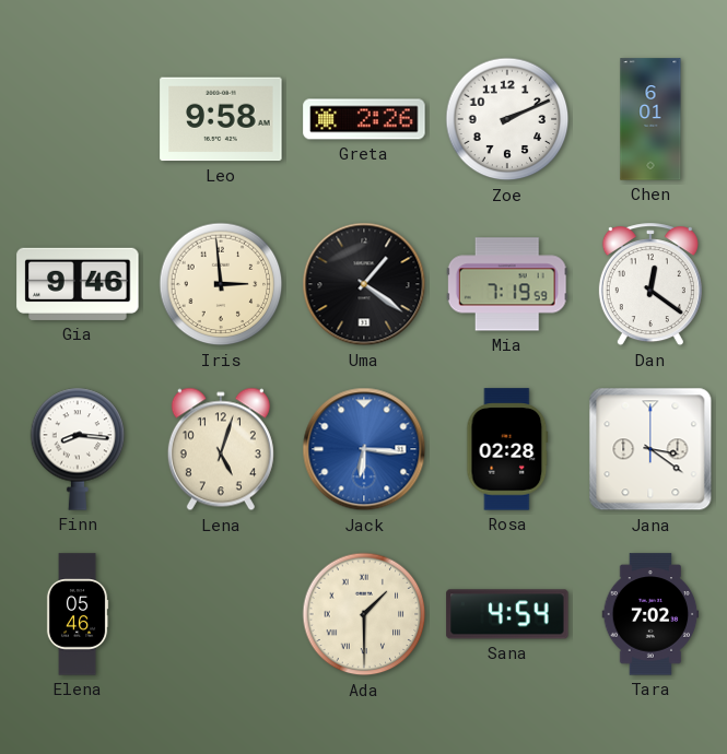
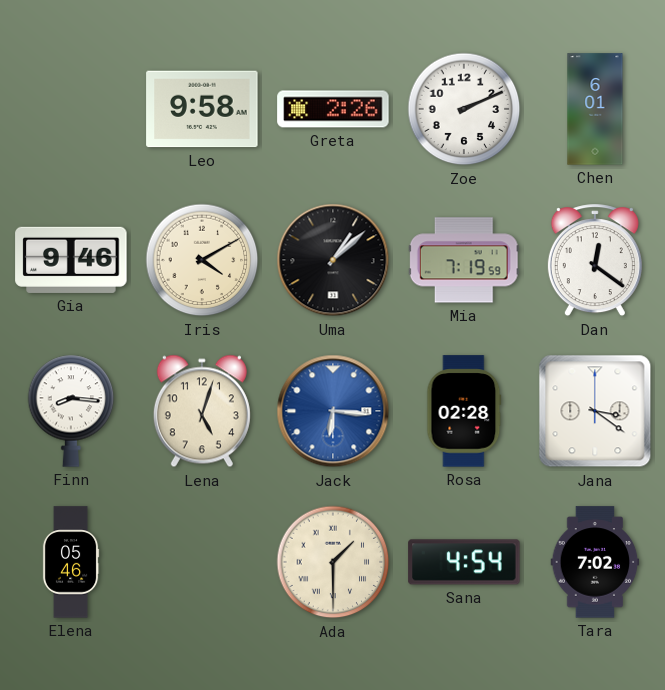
Iris: 2:59 -> 4:10
Uma: 1:21 -> 1:08
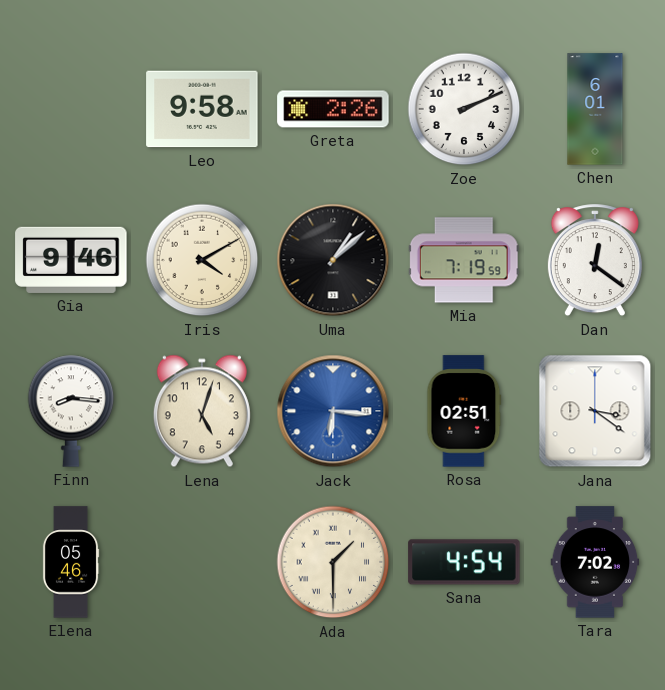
Rosa: 02:28 -> 02:51
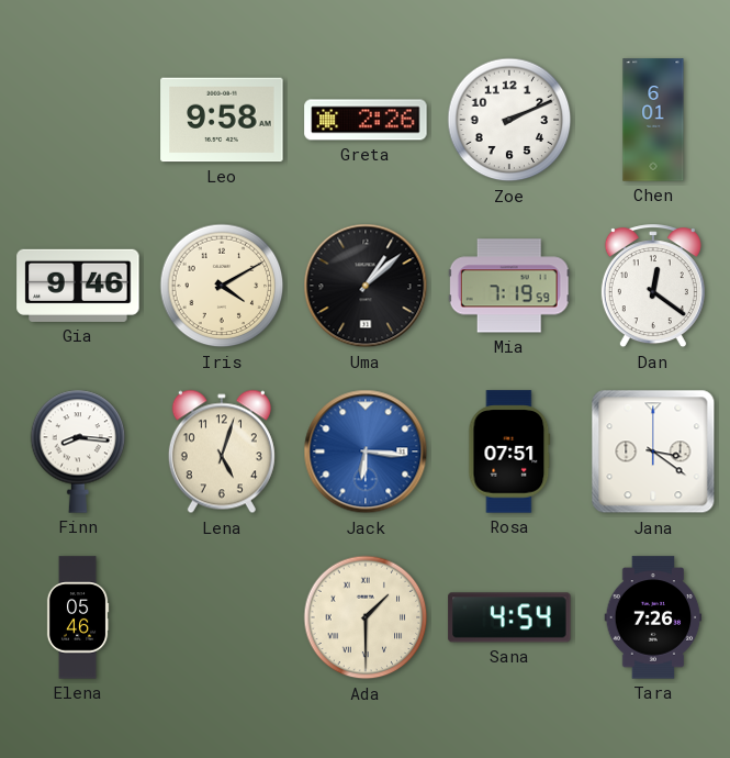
Rosa: 02:51 -> 07:51
Tara: 7:02 -> 7:26
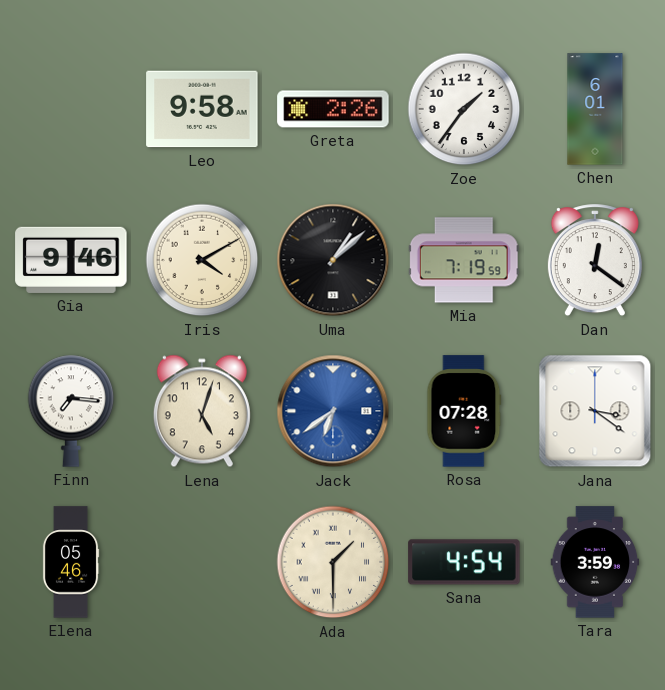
Zoe: 2:11 -> 1:36
Finn: 8:16 -> 7:16
Jack: 6:16 -> 6:39
Rosa: 07:51 -> 07:28
Tara: 7:26 -> 3:59
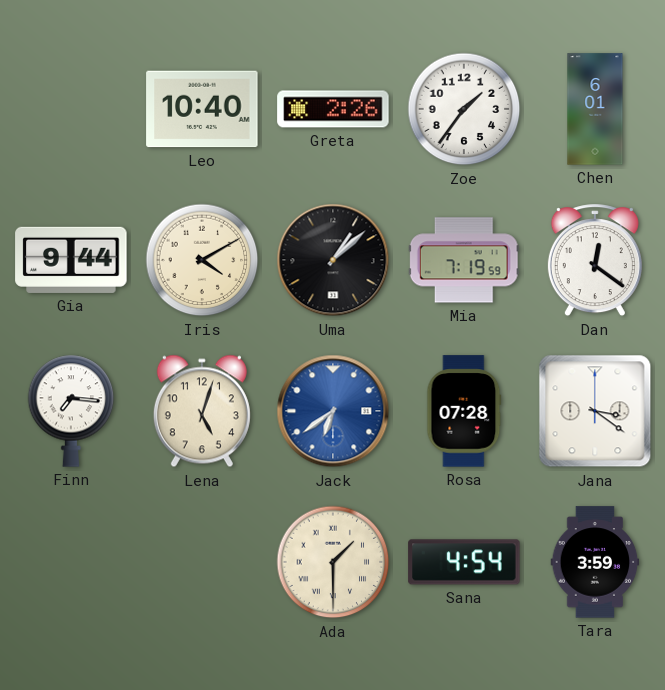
Leo: 9:58 -> 10:40
Gia: 9:46 -> 9:44
Elena: 05:46 -> none
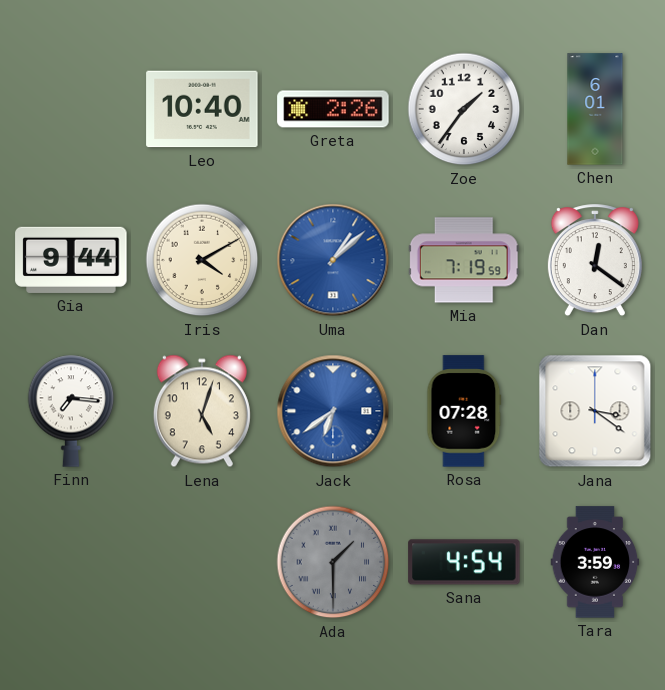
Uma dial: black -> blue
Ada dial: cream -> grey
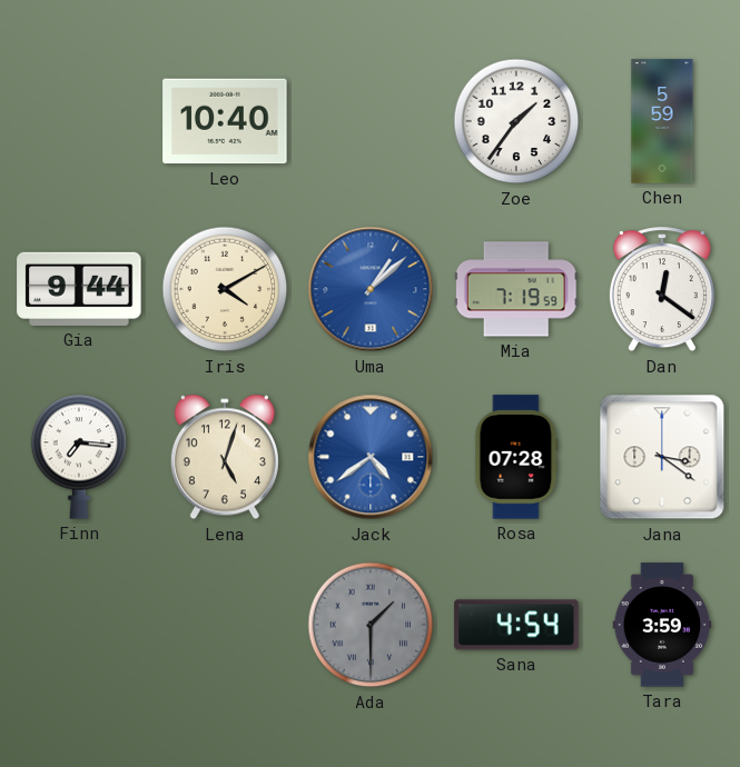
Greta: 2:26 -> none
Chen: 6:01 -> 5:59
Jack: 6:39 -> 4:39
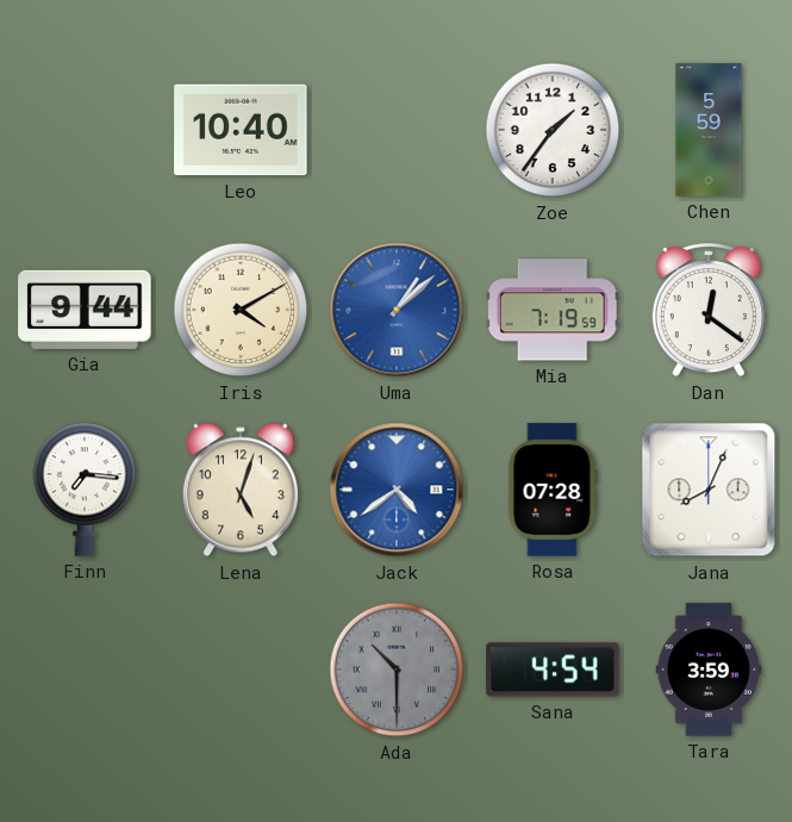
Jana: 3:21 -> 8:04
Ada: 1:30 -> 10:30
